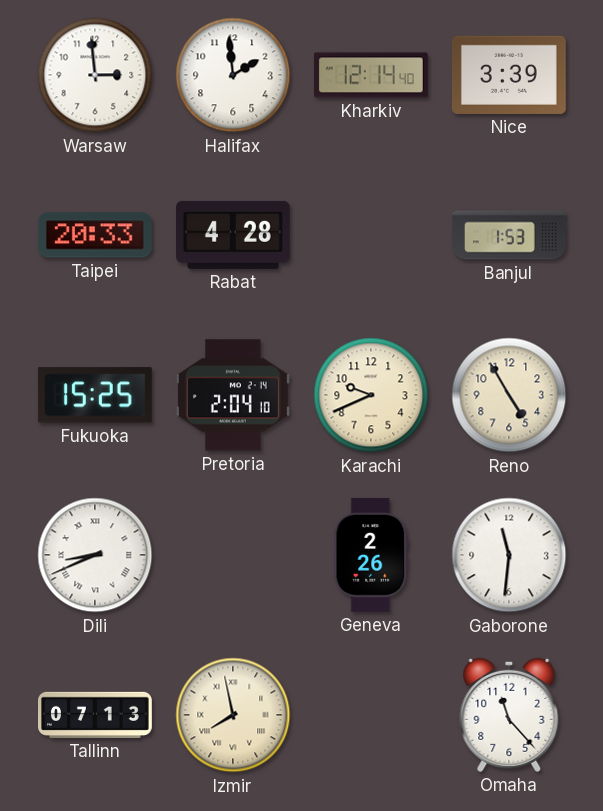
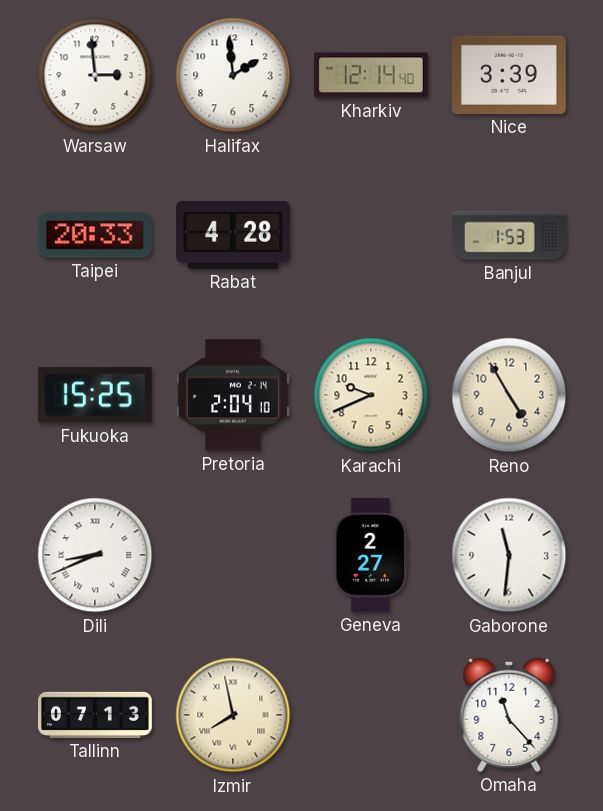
Geneva: 2:26 -> 2:27
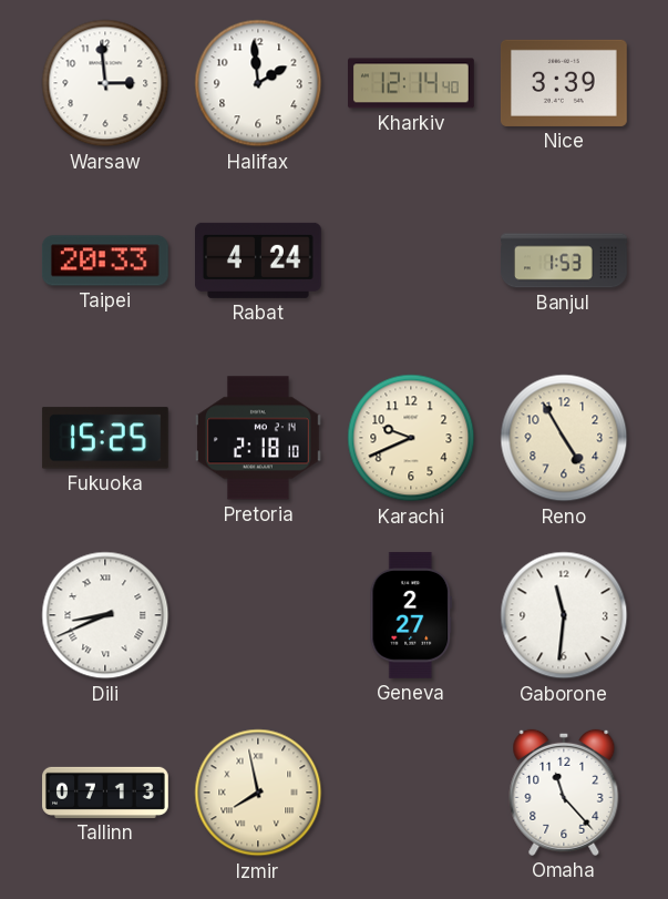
Rabat: 4:28 -> 4:24
Pretoria: 2:04 -> 2:18
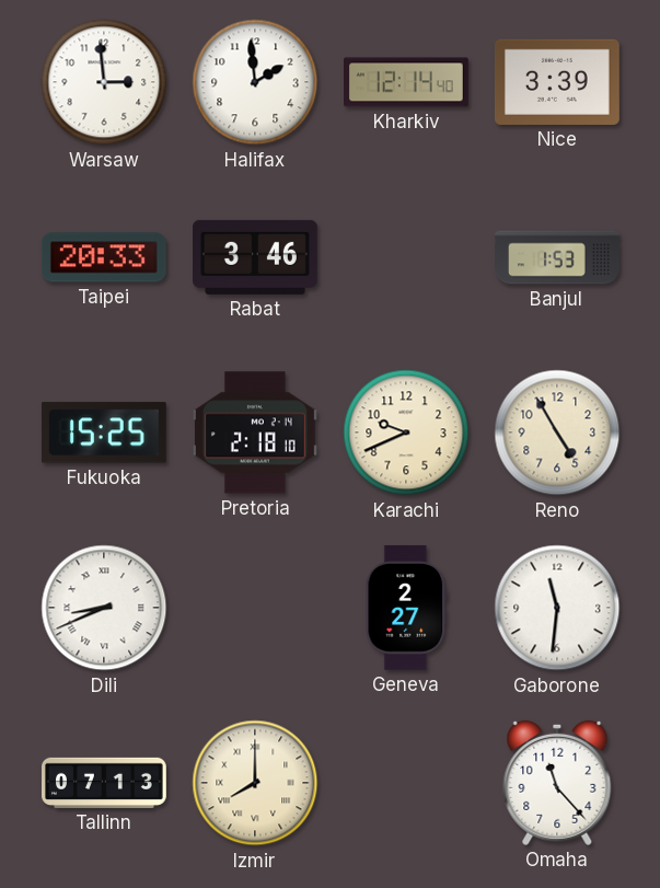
Rabat: 4:24 -> 3:46
Izmir: 7:58 -> 8:00
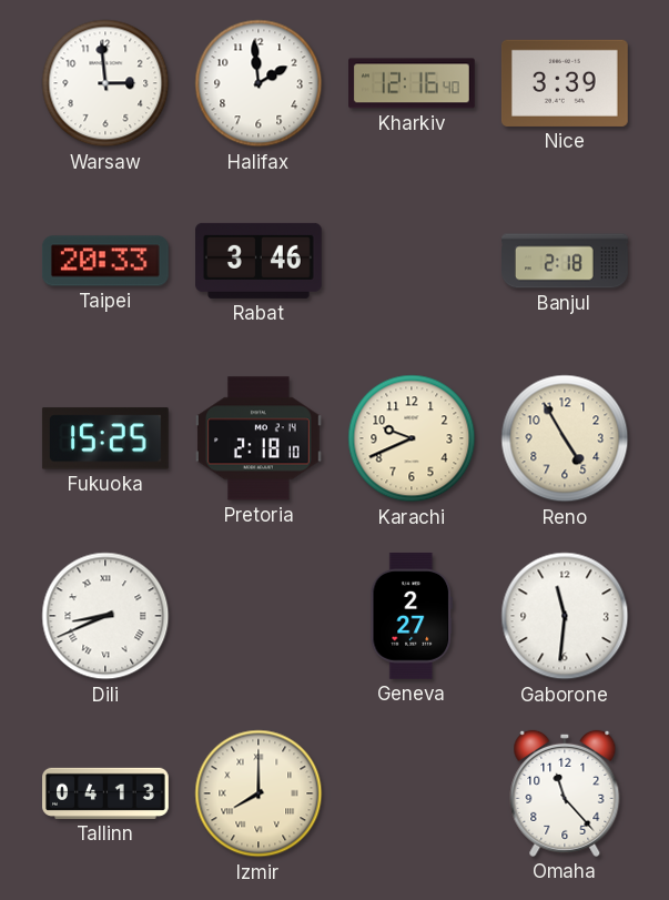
Kharkiv: 12:14 -> 12:16
Banjul: 1:53 -> 2:18
Tallinn: 07:13 -> 04:13
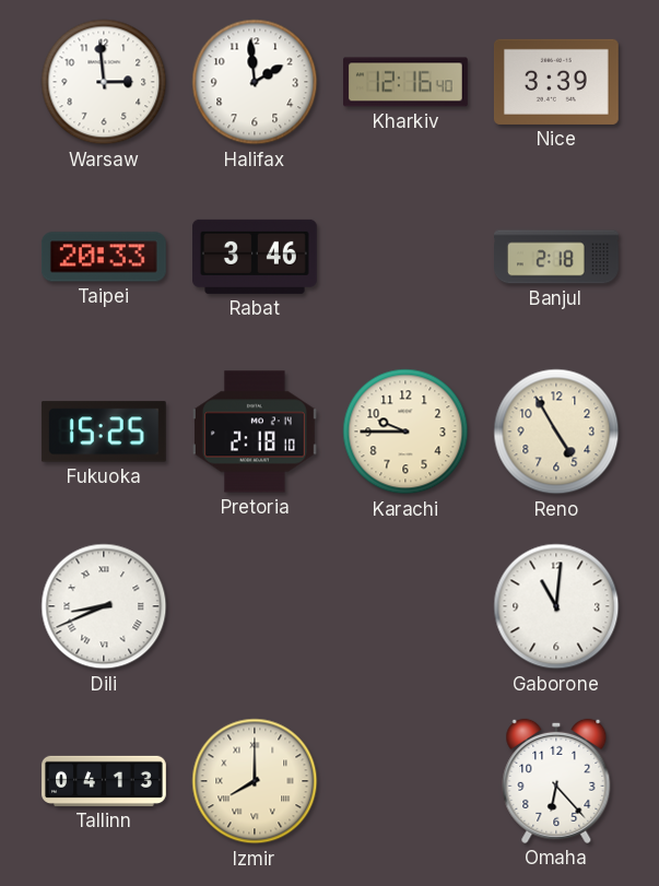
Karachi: 9:41 -> 9:45
Geneva: 2:27 -> none
Gaborone: 11:31 -> 11:01
Omaha: 11:23 -> 6:23
